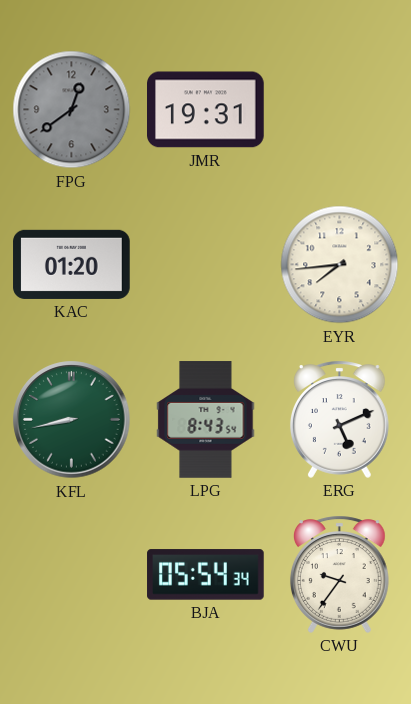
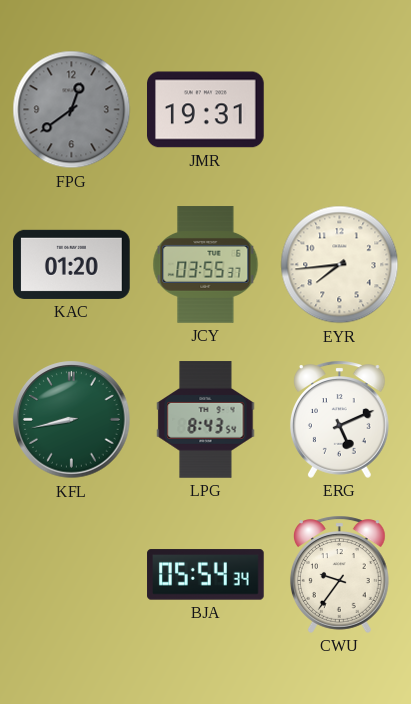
JCY: none -> 03:55
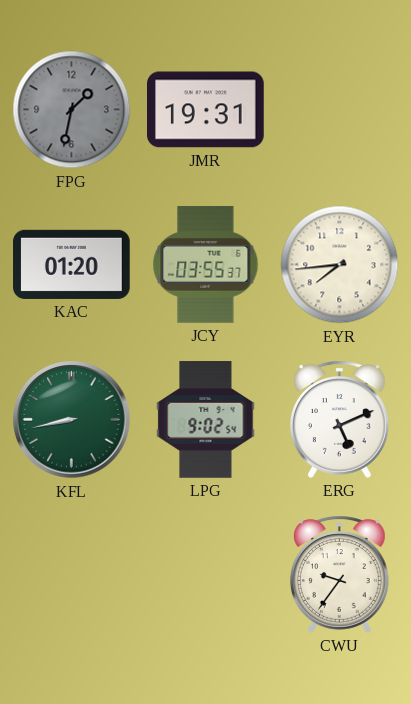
FPG: 12:39 -> 1:32
LPG: 8:43 -> 9:02
BJA: 05:54 -> none
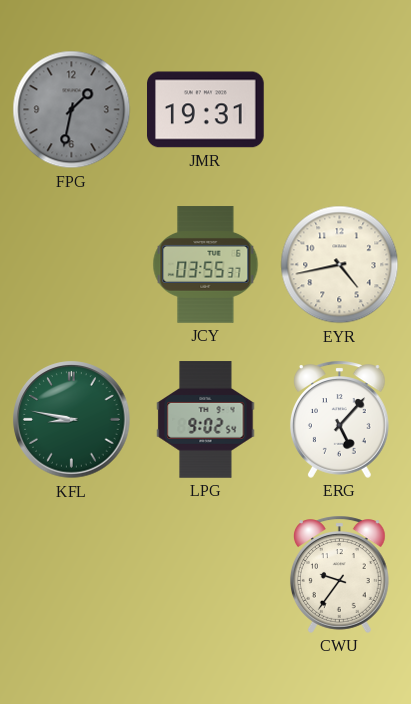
KAC: 01:20 -> none
EYR: 7:44 -> 4:43
KFL: 8:43 -> 8:47
ERG: 5:11 -> 5:07
